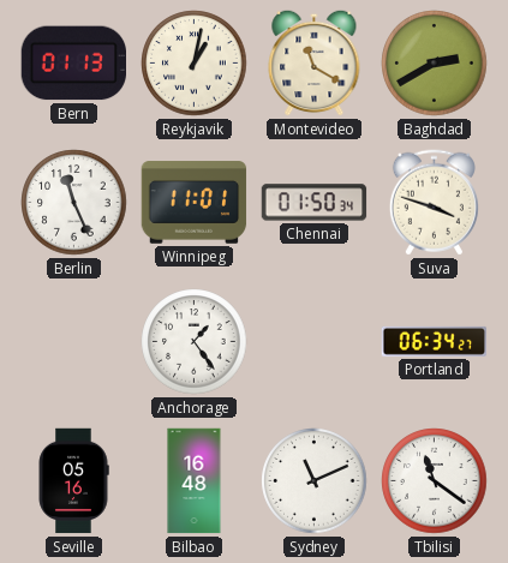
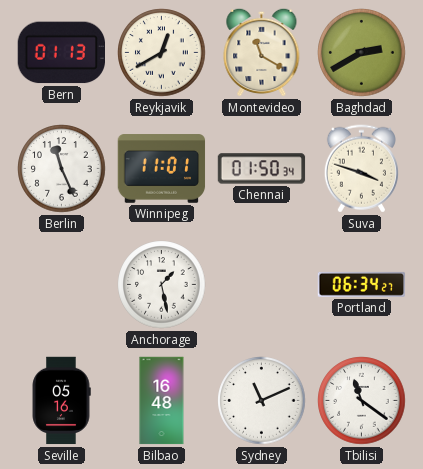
Reykjavik: 1:02 -> 12:40
Anchorage: 1:24 -> 1:28
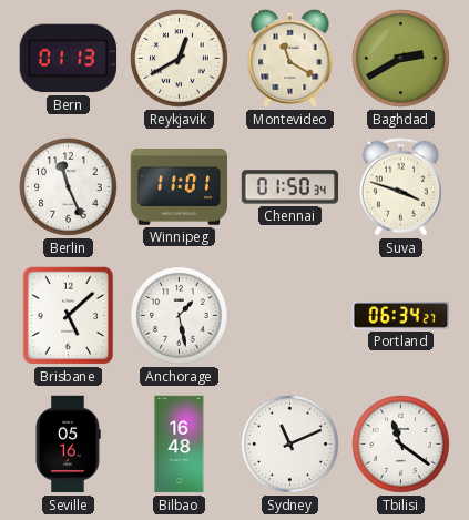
Brisbane: none -> 5:08
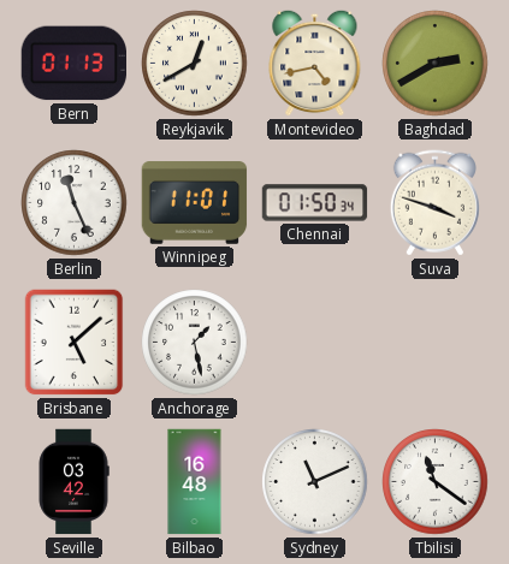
Montevideo: 11:20 -> 4:43
Portland: 06:34 -> none
Seville: 05:16 -> 03:42
